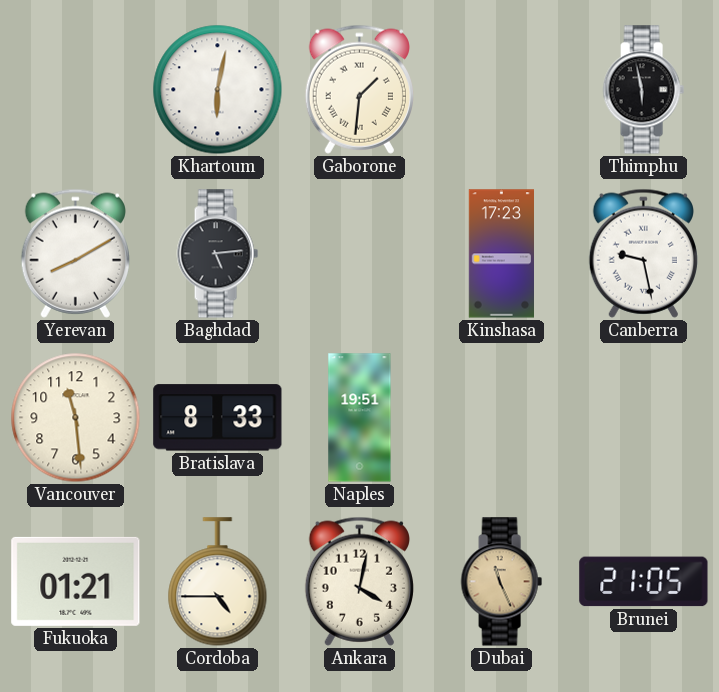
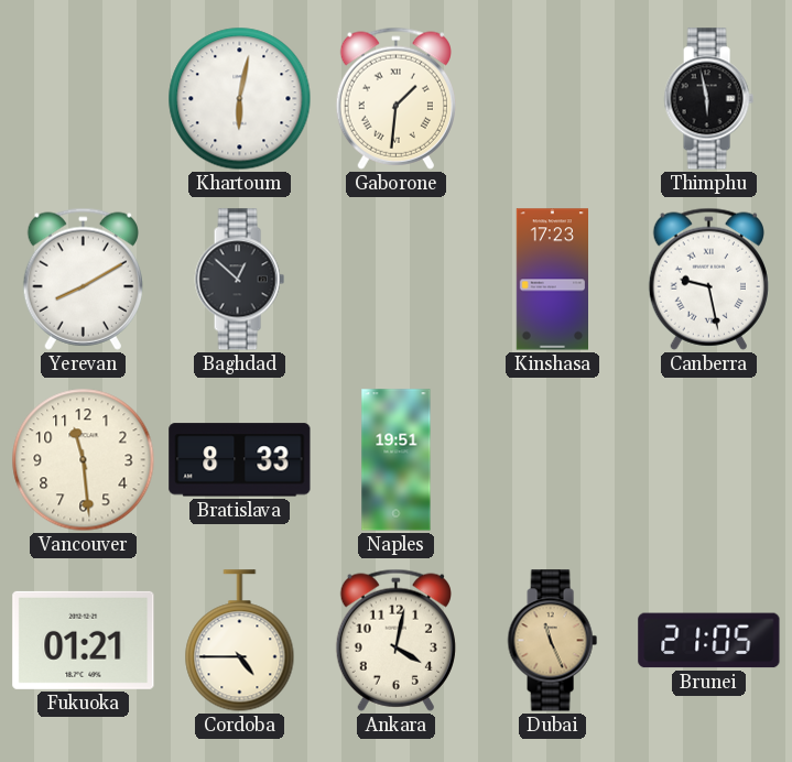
Baghdad: 5:14 -> 12:52
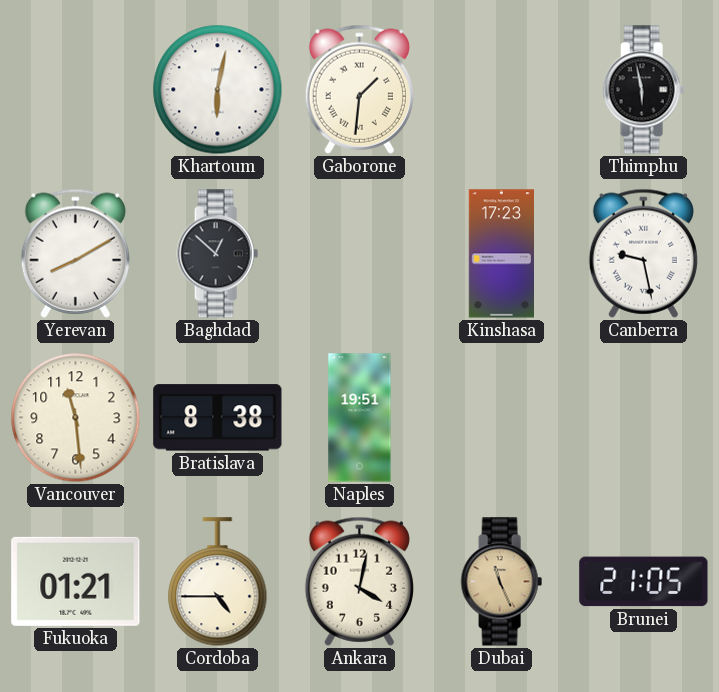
Bratislava: 8:33 -> 8:38
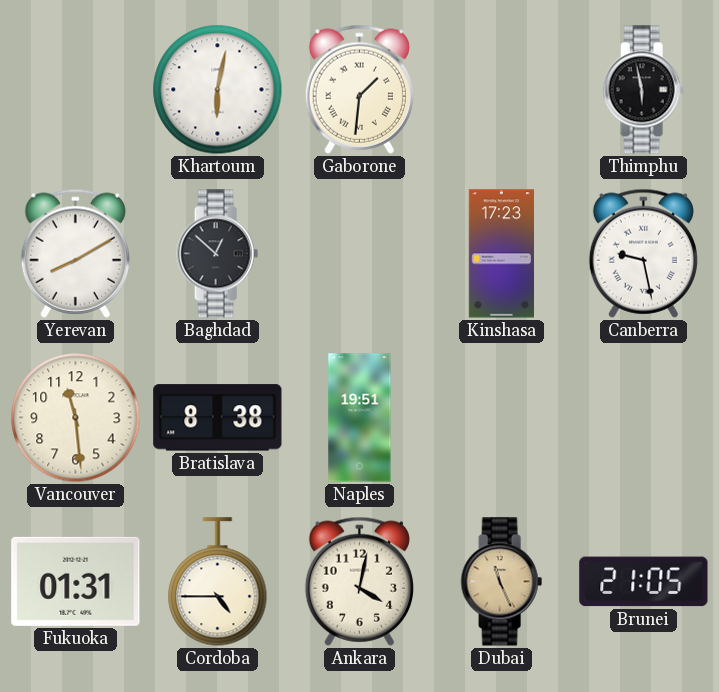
Fukuoka: 01:21 -> 01:31
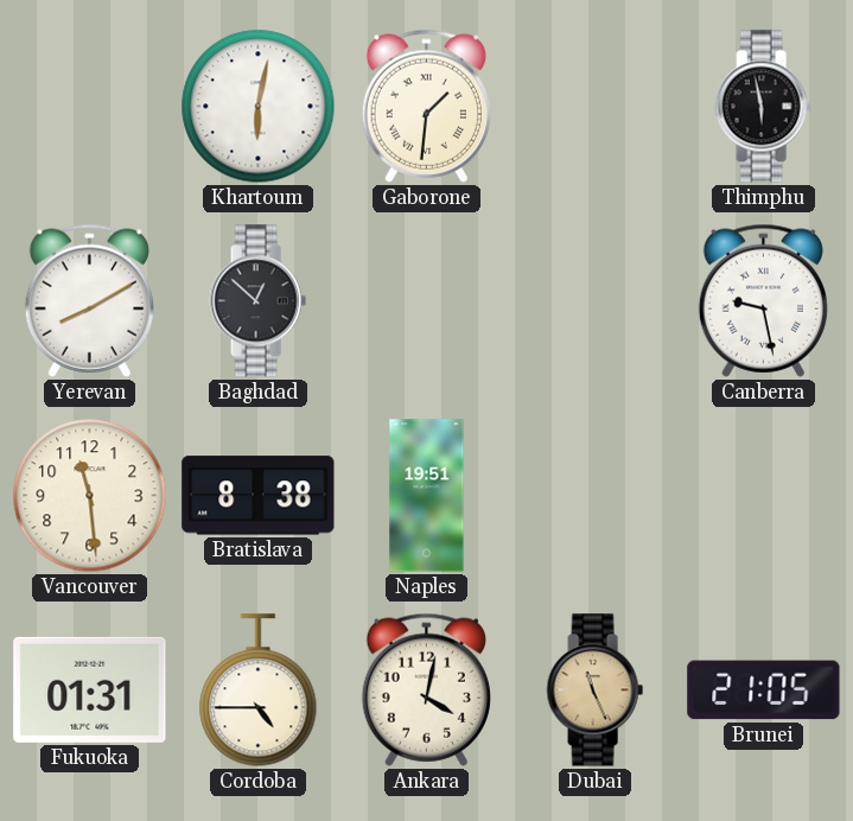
Kinshasa: 17:23 -> none
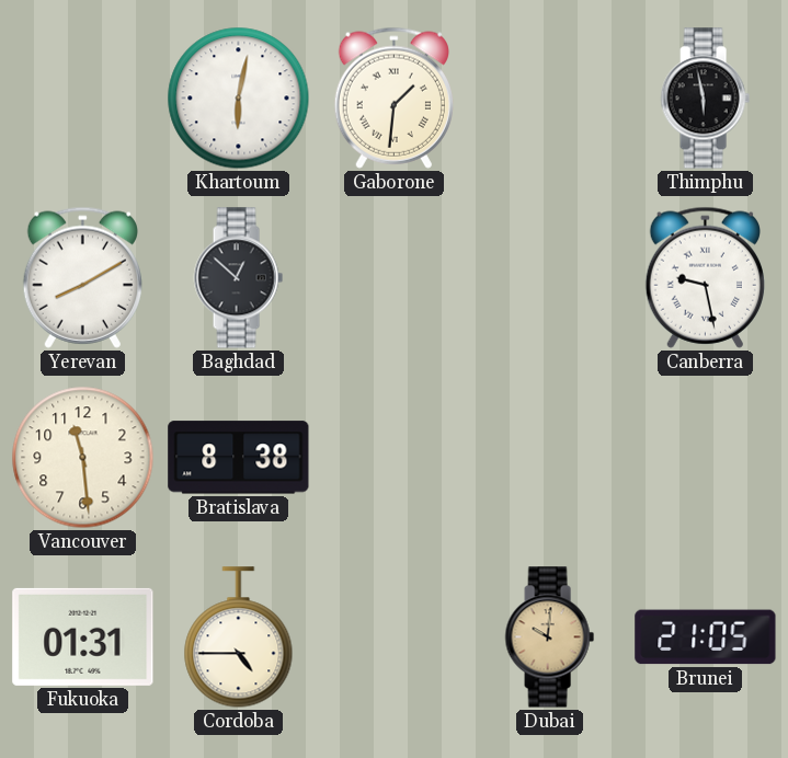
Naples: 19:51 -> none
Ankara: 4:02 -> none
Dubai: 11:26 -> 10:01
